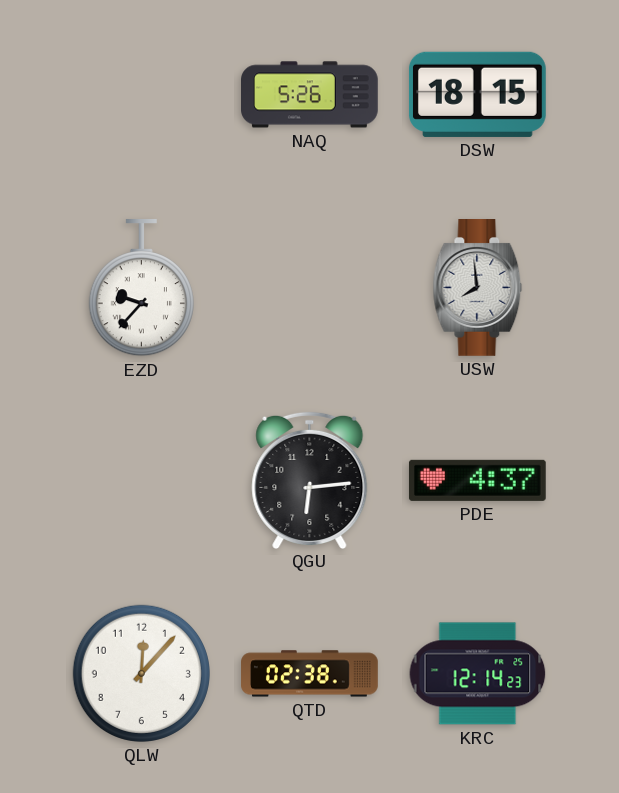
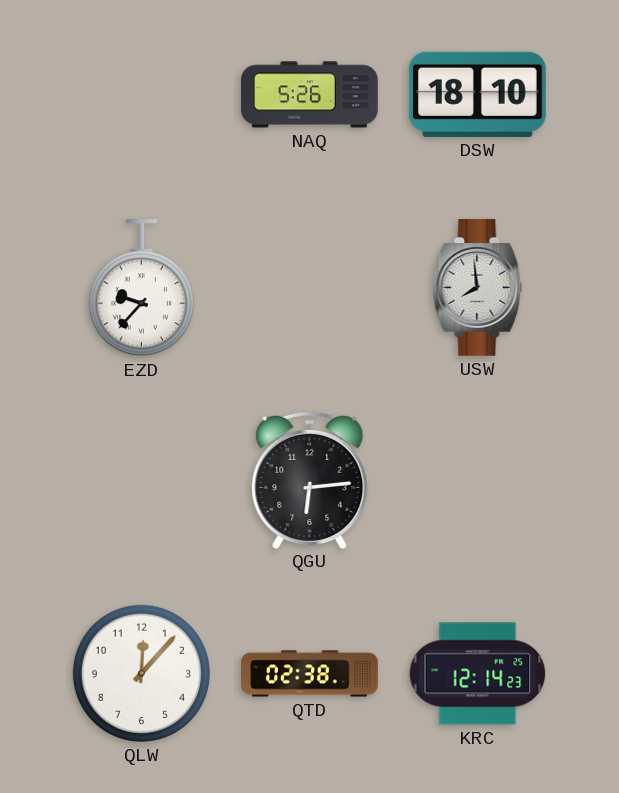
DSW: 18:15 -> 18:10
PDE: 4:37 -> none
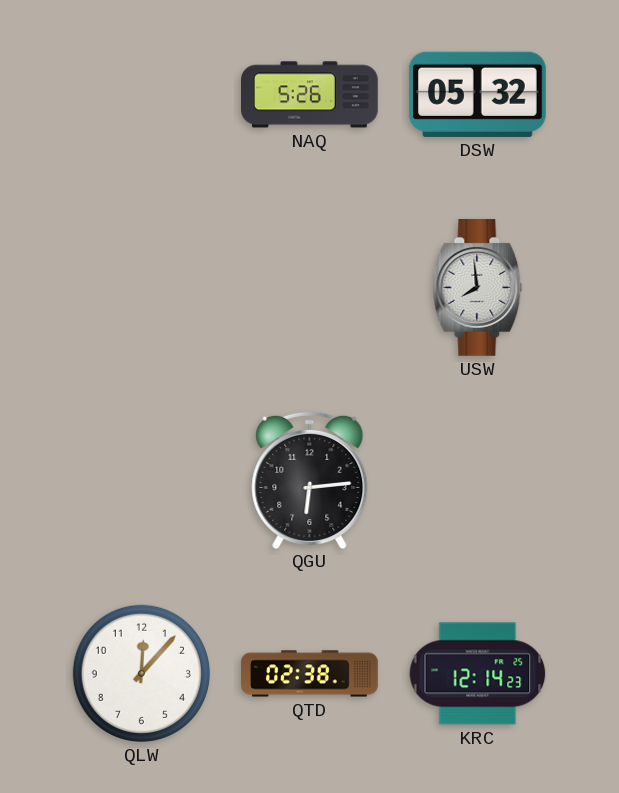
DSW: 18:10 -> 05:32
EZD: 9:37 -> none
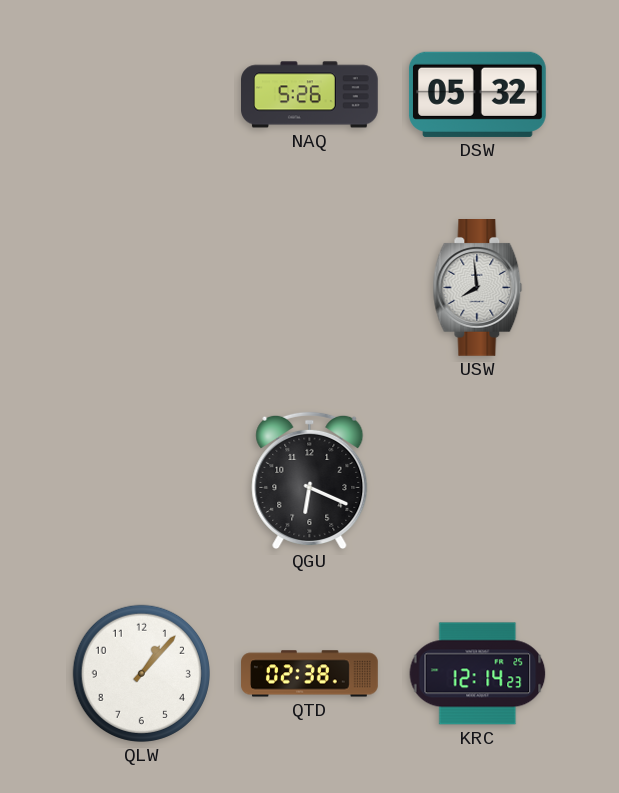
QGU: 6:14 -> 6:19
QLW: 12:07 -> 1:07
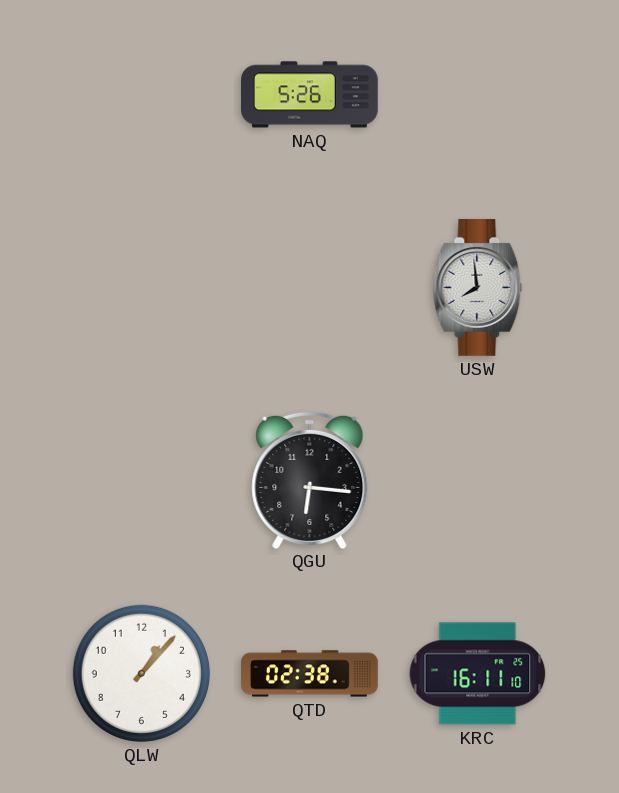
DSW: 05:32 -> none
QGU: 6:19 -> 6:16
KRC: 12:14 -> 16:11
